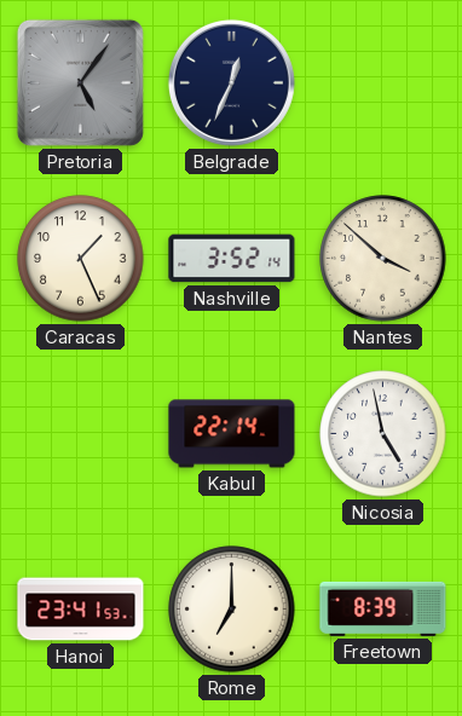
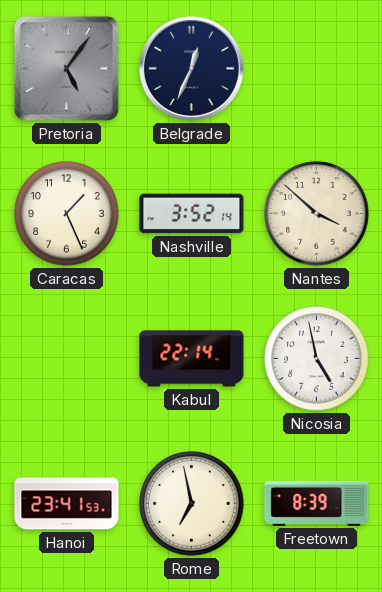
Rome: 7:00 -> 6:58
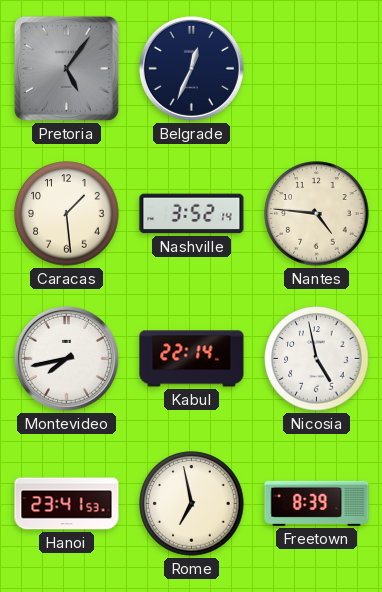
Caracas: 1:26 -> 1:29
Nantes: 3:52 -> 4:46
Montevideo: none -> 7:43
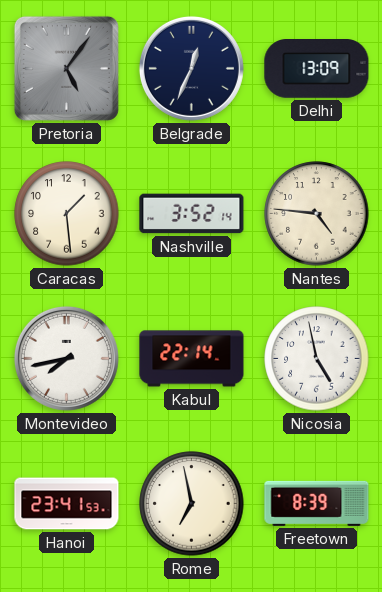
Delhi: none -> 13:09
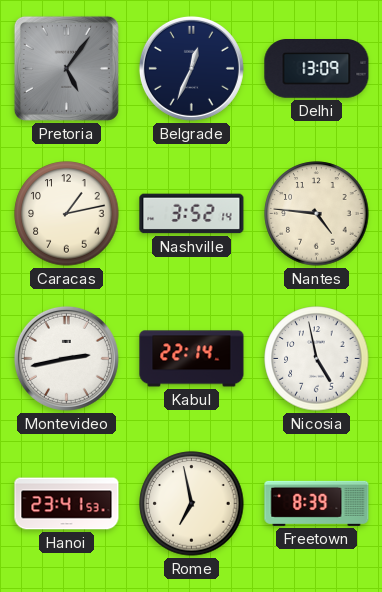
Caracas: 1:29 -> 1:13
Montevideo: 7:43 -> 2:43
